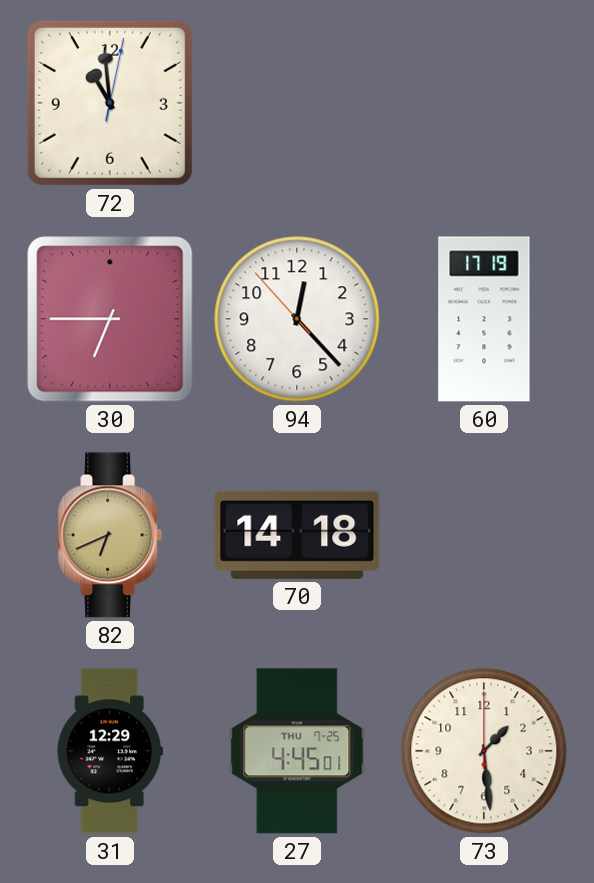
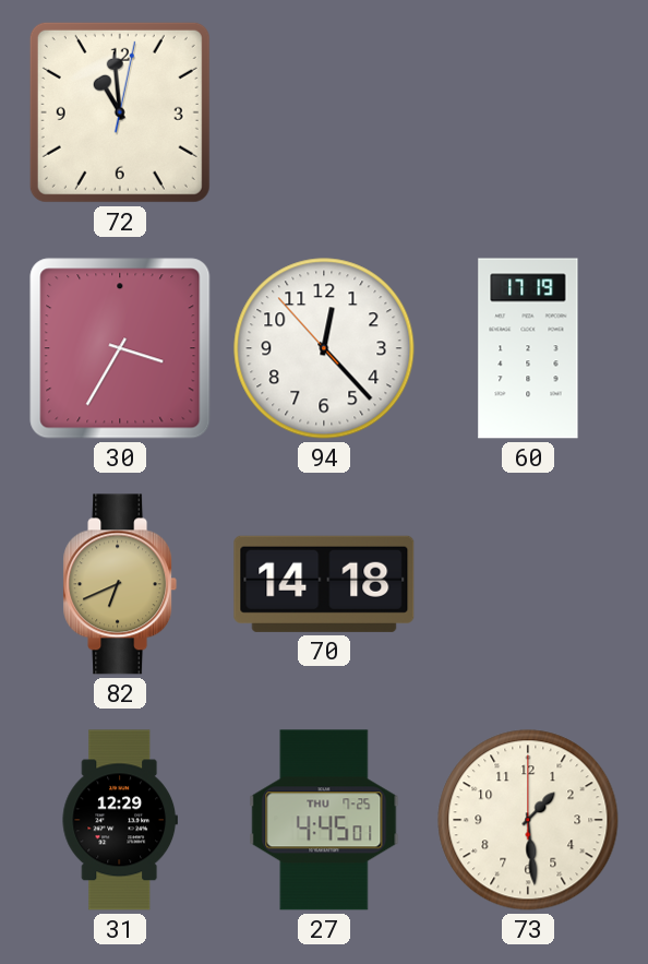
30: 6:45 -> 3:35
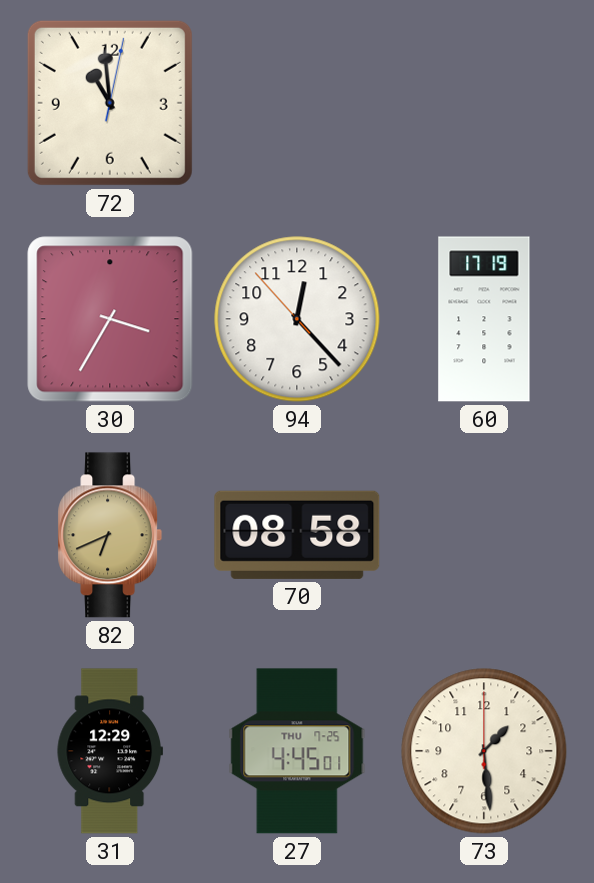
70: 14:18 -> 08:58
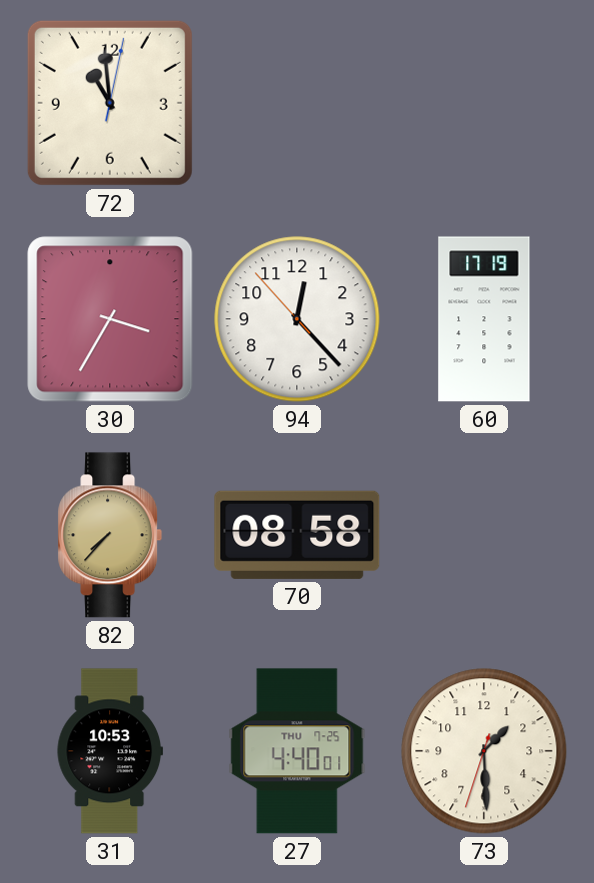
82: 6:41 -> 7:37
31: 12:29 -> 10:53
27: 4:45 -> 4:40
73: 1:29:00 -> 1:29:33
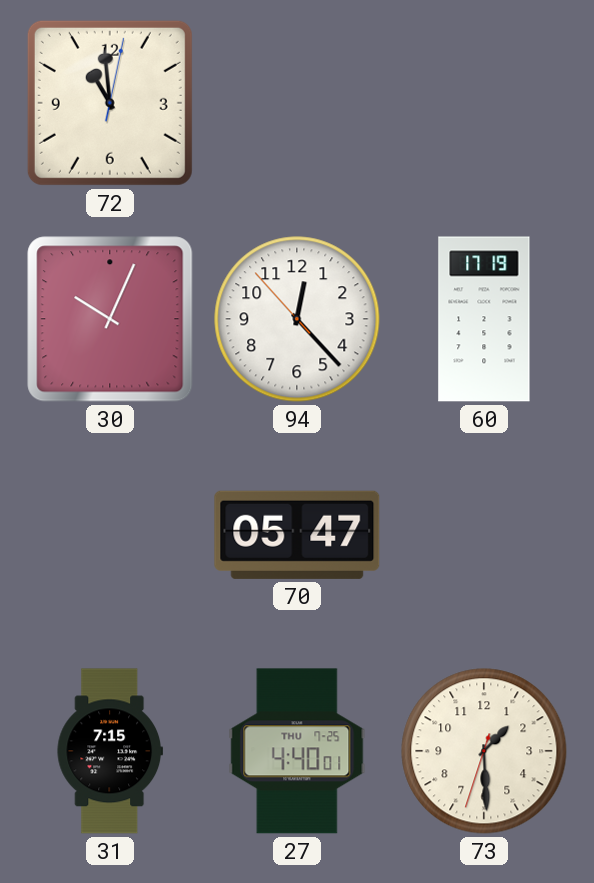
30: 3:35 -> 10:04
82: 7:37 -> none
70: 08:58 -> 05:47
31: 10:53 -> 7:15
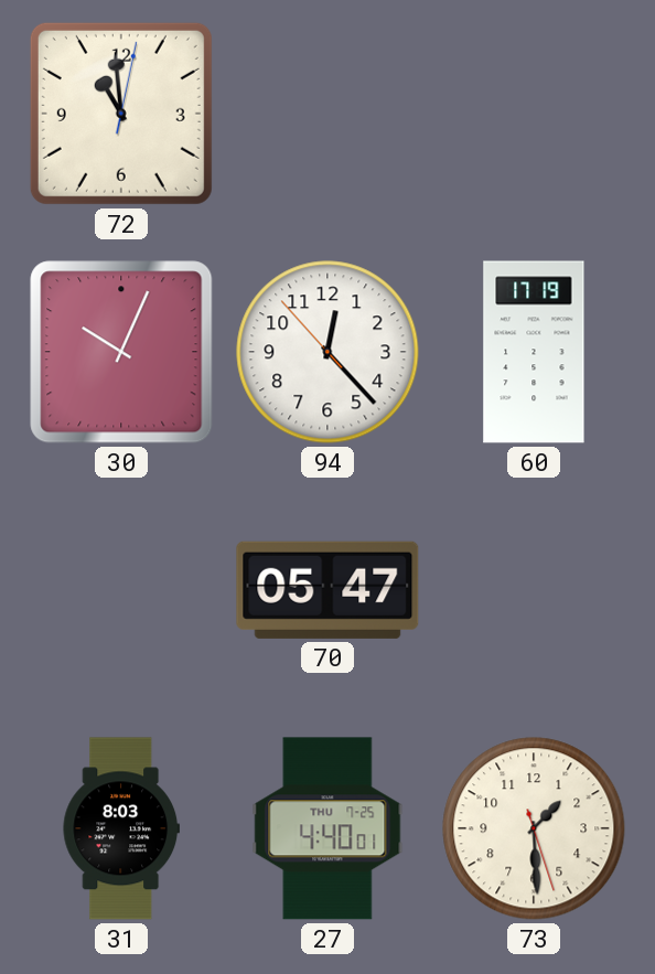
31: 7:15 -> 8:03
73: 1:29:33 -> 1:29:27
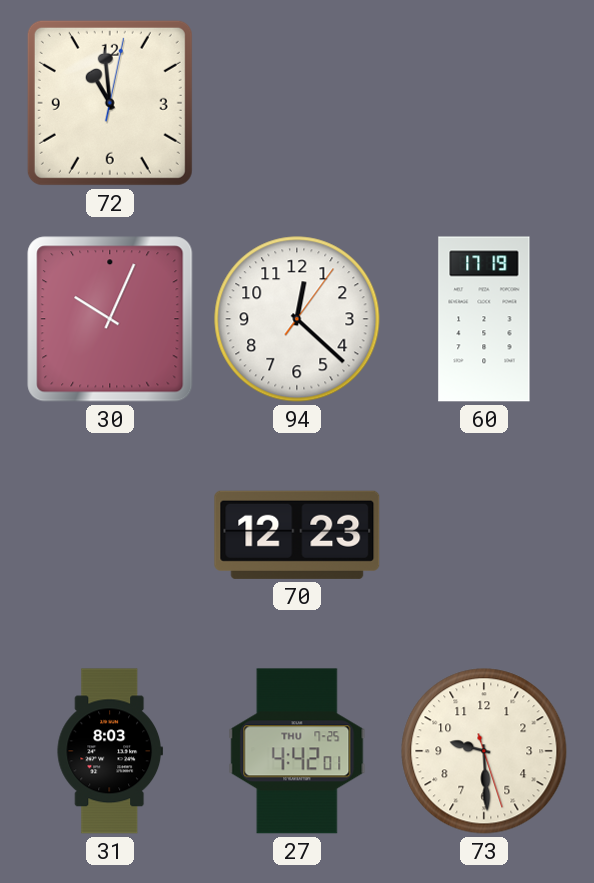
94: 12:22:53 -> 12:22:06
70: 05:47 -> 12:23
27: 4:40 -> 4:42
73: 1:29 -> 9:29
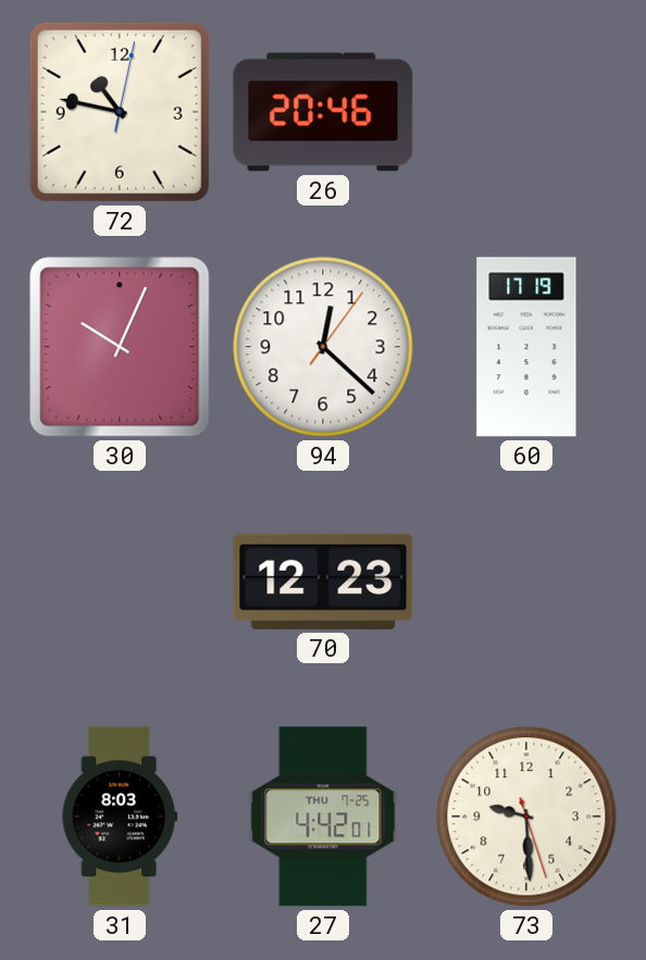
72: 10:59 -> 10:47
26: none -> 20:46
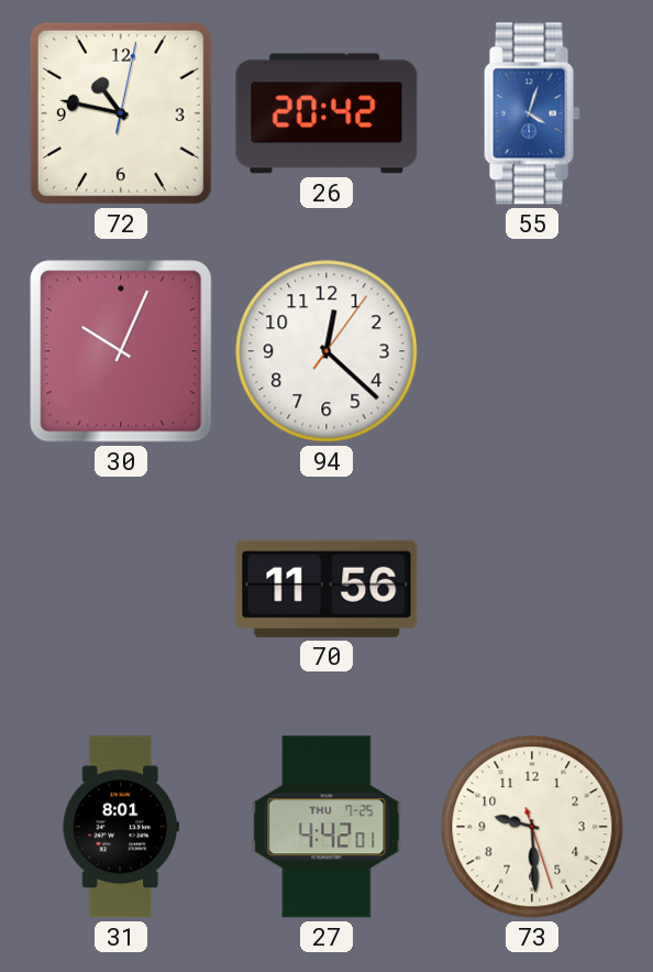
26: 20:46 -> 20:42
55: none -> 4:03
60: 17:19 -> none
70: 12:23 -> 11:56
31: 8:03 -> 8:01
